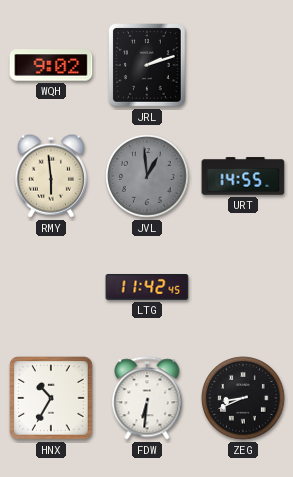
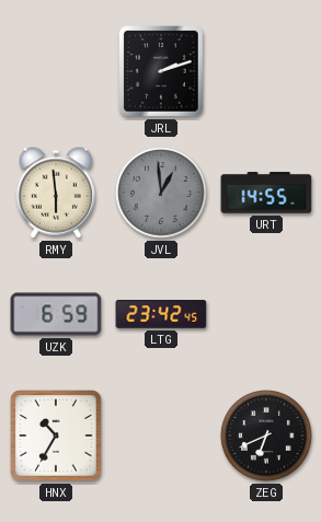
WQH: 9:02 -> none
UZK: none -> 6:59
LTG: 11:42 -> 23:42
FDW: 6:31 -> none
ZEG: 8:41 -> 6:41
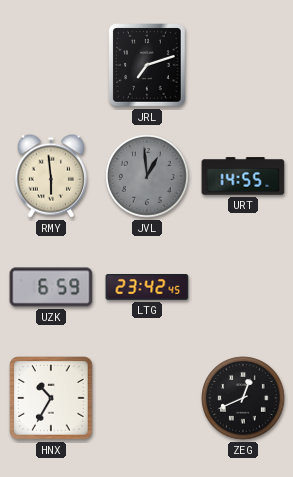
JRL: 2:12 -> 7:12
ZEG: 6:41 -> 12:41
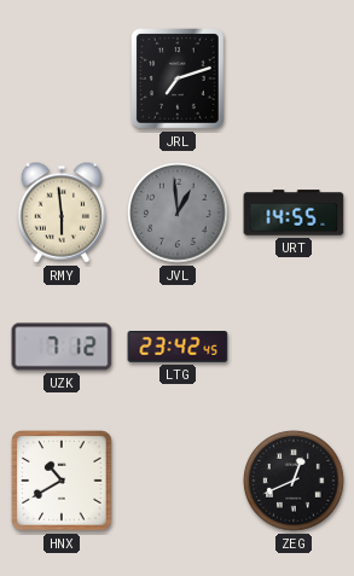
UZK: 6:59 -> 7:12
HNX: 10:35 -> 10:40
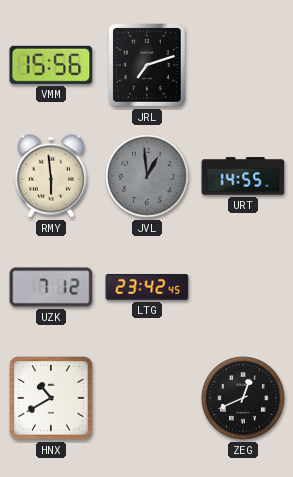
VMM: none -> 15:56
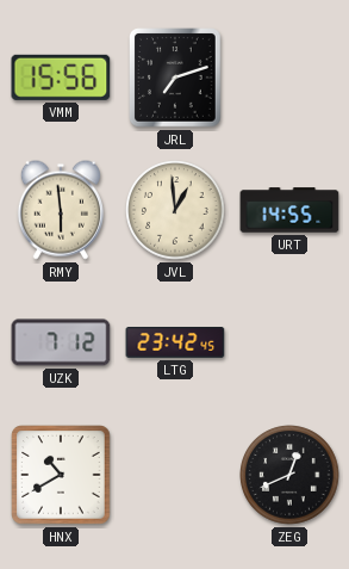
JVL dial: grey -> cream
